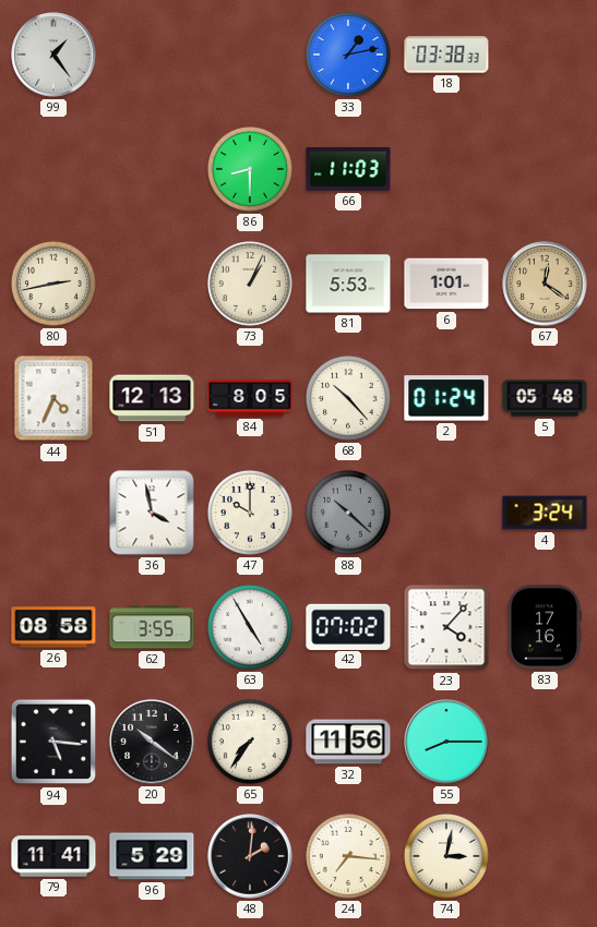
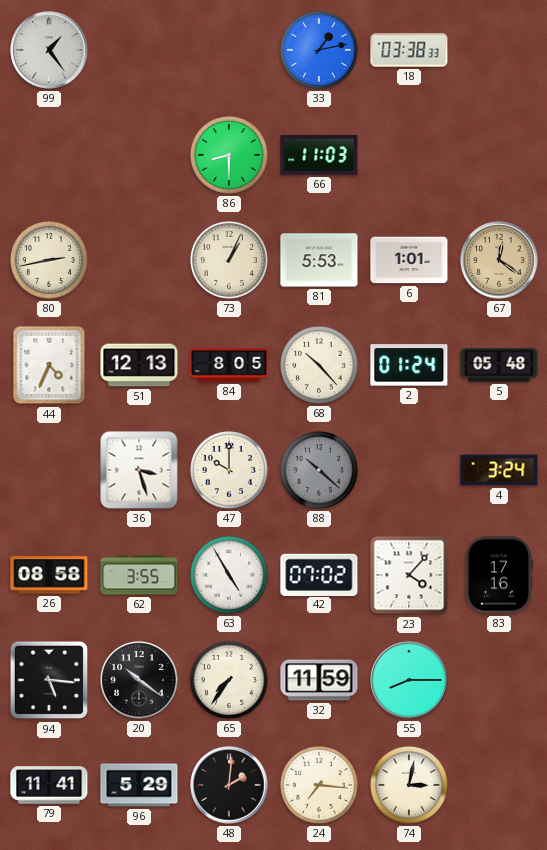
36: 3:58 -> 3:27
32: 11:56 -> 11:59
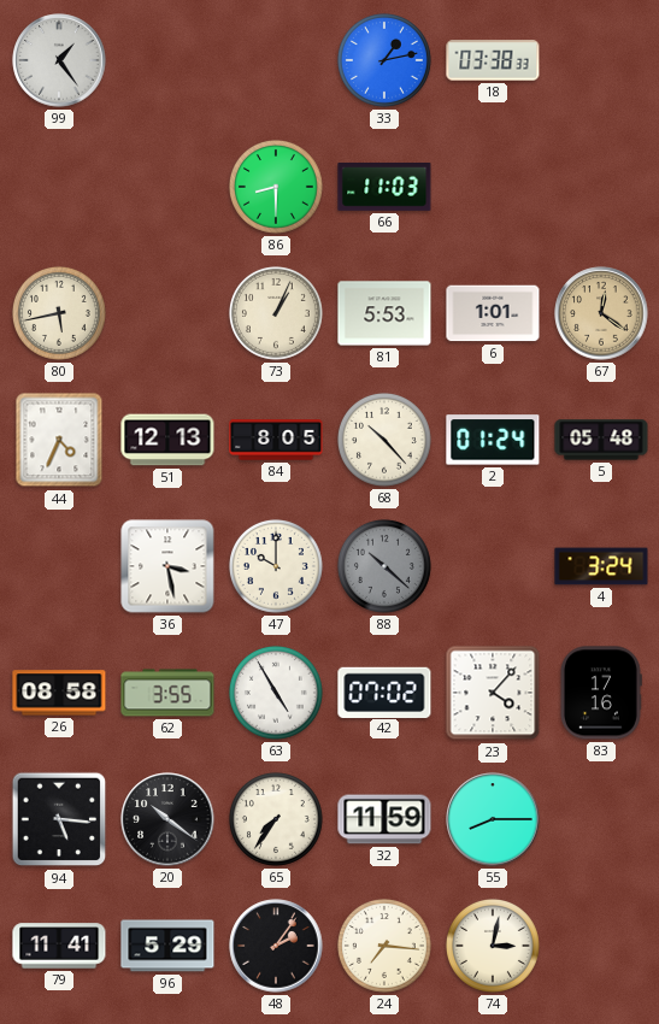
80: 2:43 -> 5:43
36: 3:27 -> 3:28
48: 2:01 -> 2:06
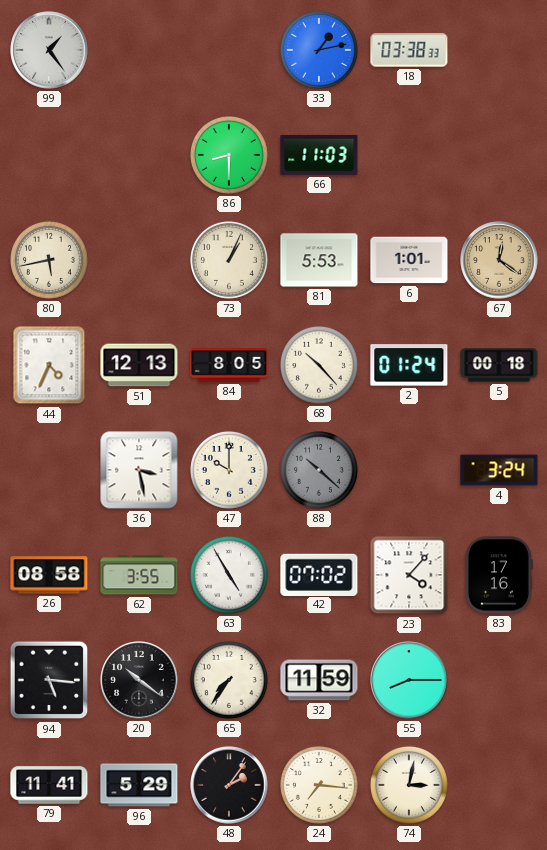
5: 05:48 -> 00:18
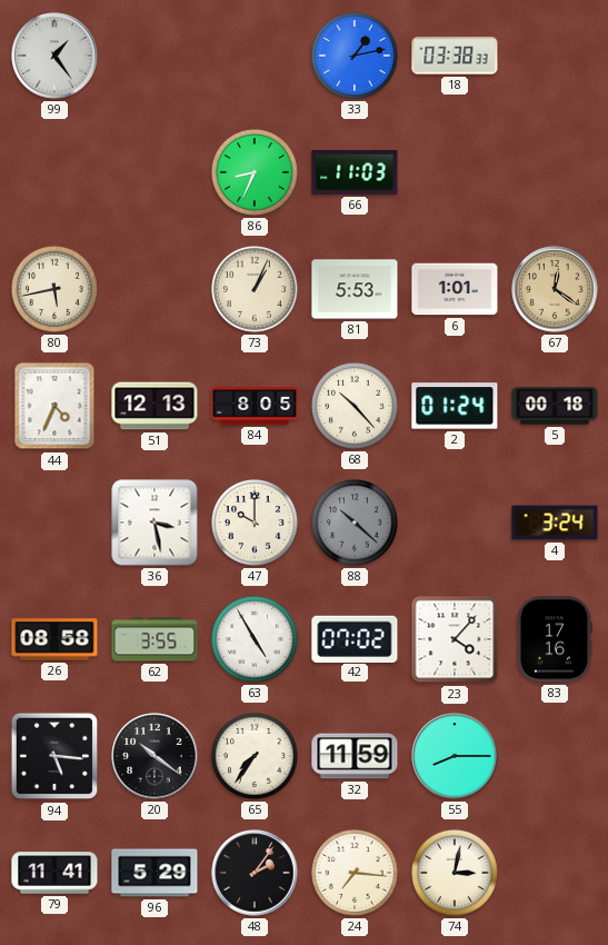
86: 8:30 -> 8:34
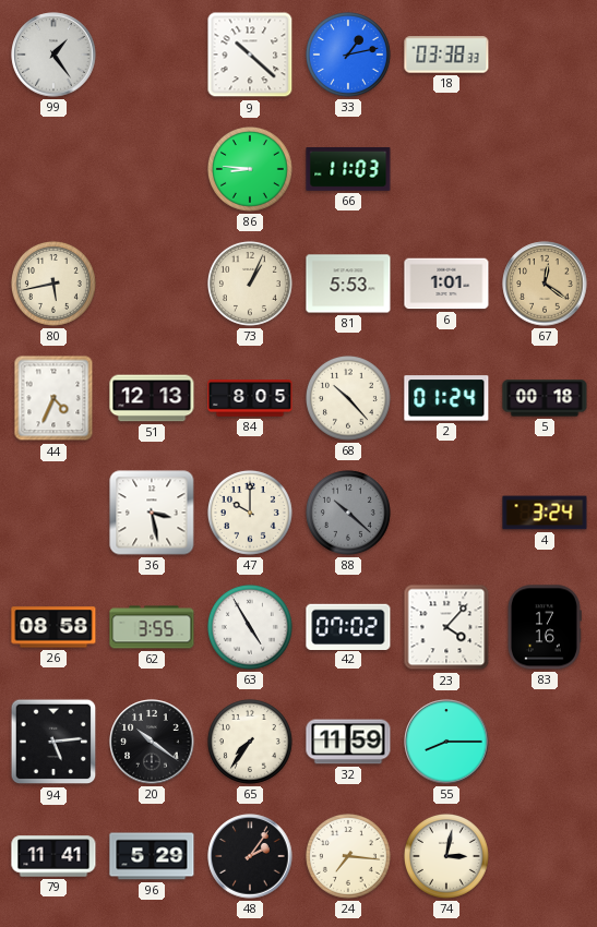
9: none -> 10:22
86: 8:34 -> 8:46
94: 5:16 -> 5:14
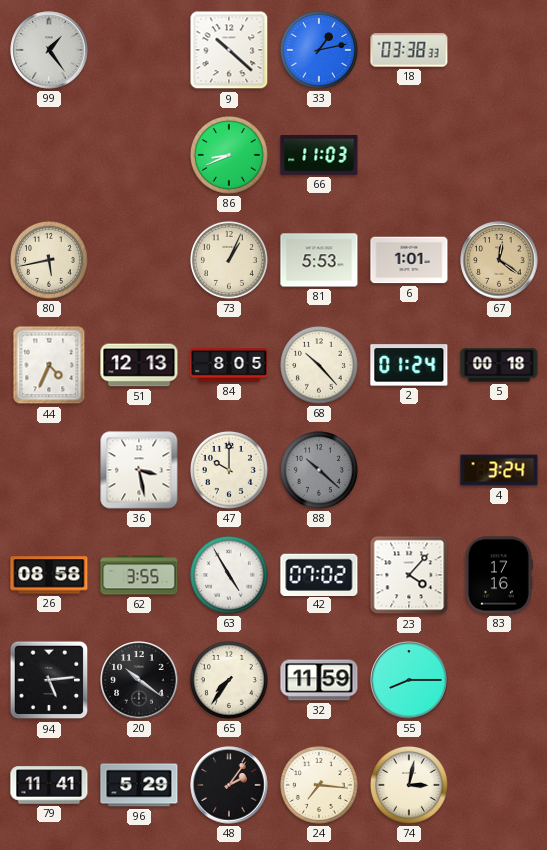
86: 8:46 -> 8:41
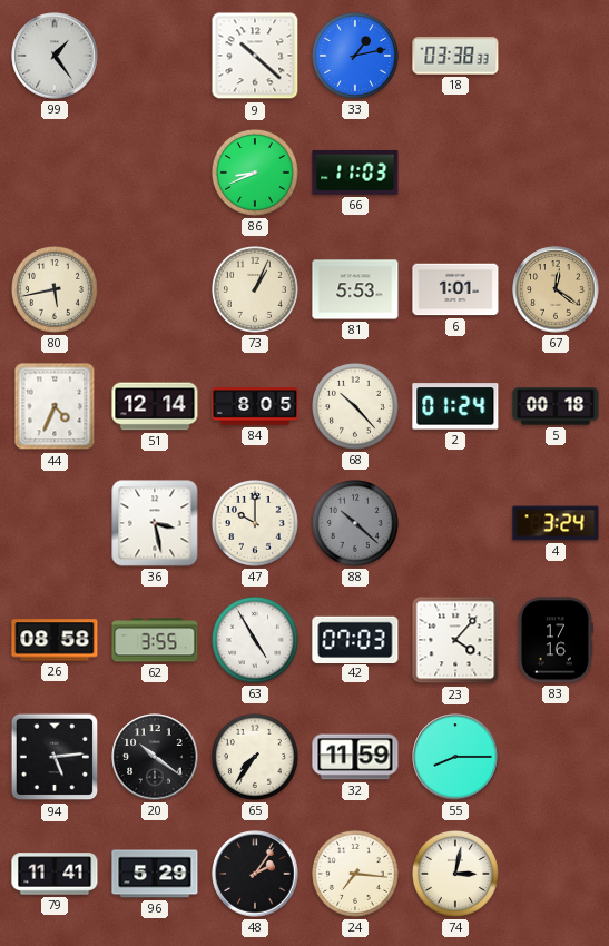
51: 12:13 -> 12:14
42: 07:02 -> 07:03
